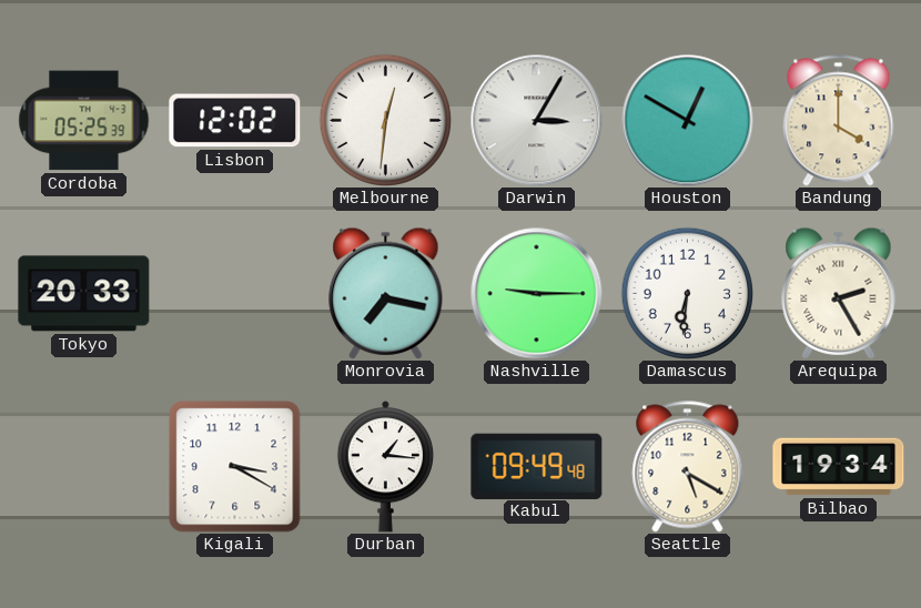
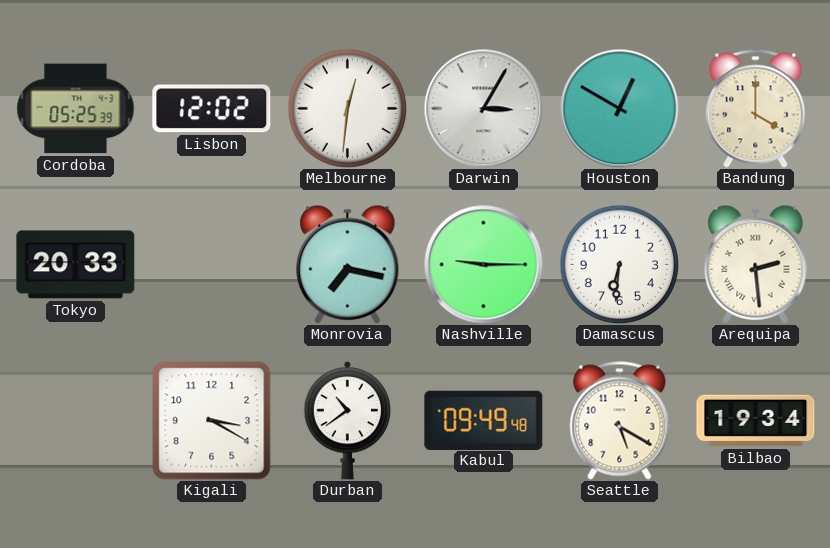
Arequipa: 2:25 -> 2:29
Durban: 1:16 -> 10:39
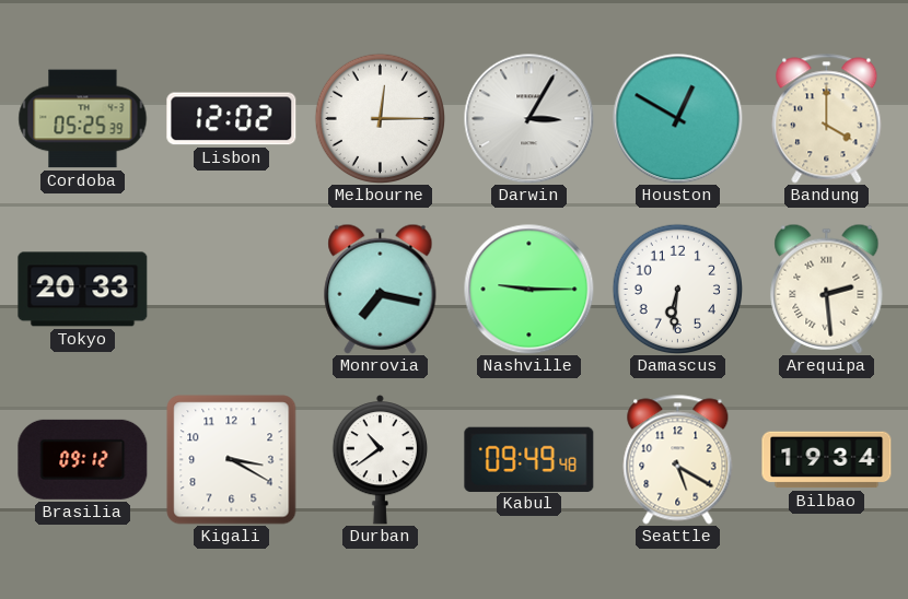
Melbourne: 12:31 -> 12:15
Brasilia: none -> 09:12
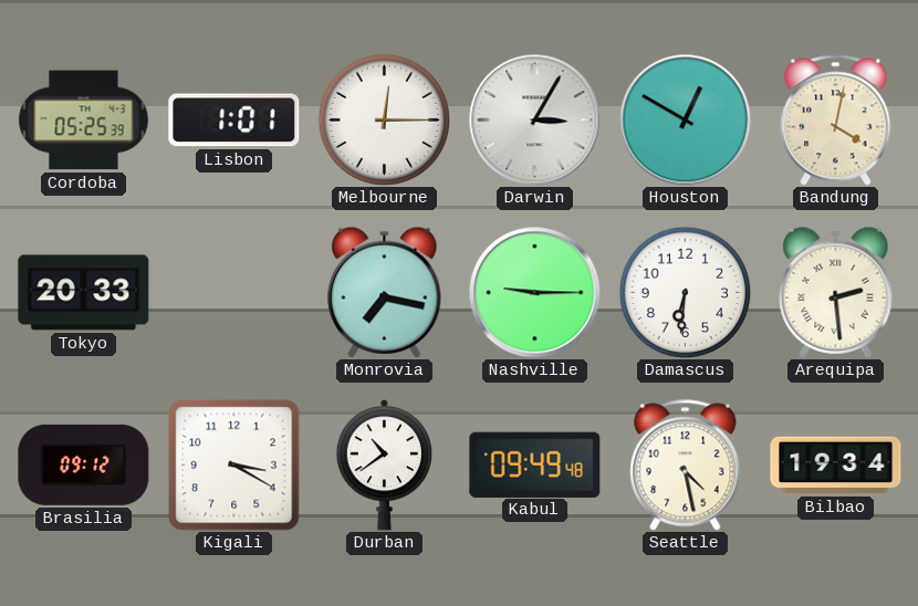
Lisbon: 12:02 -> 1:01
Bandung: 4:00 -> 4:02
Seattle: 5:20 -> 4:28
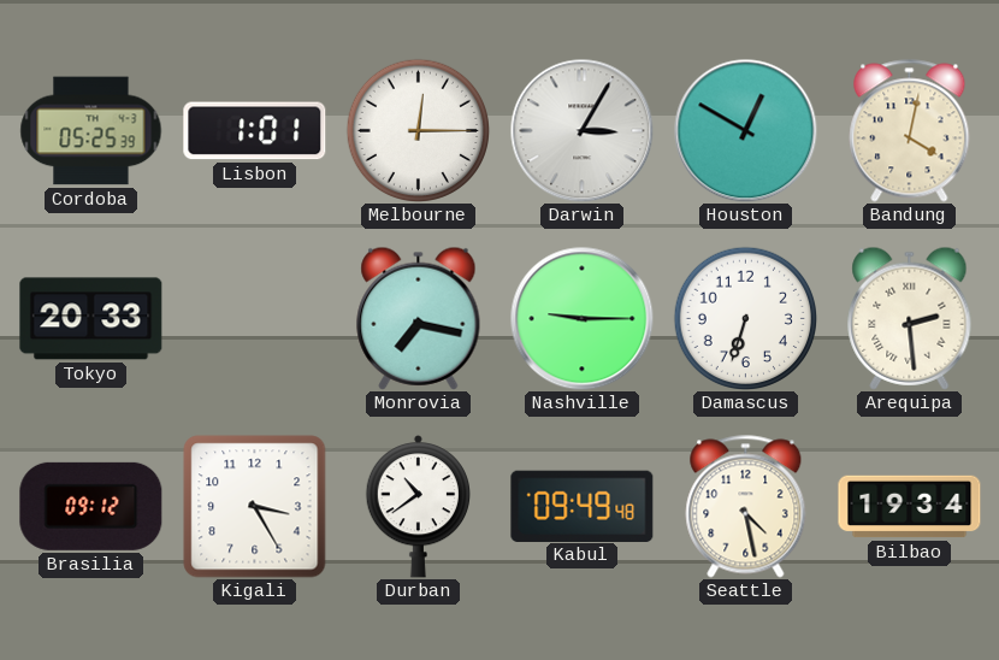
Damascus: 6:31 -> 6:33
Kigali: 3:20 -> 3:25
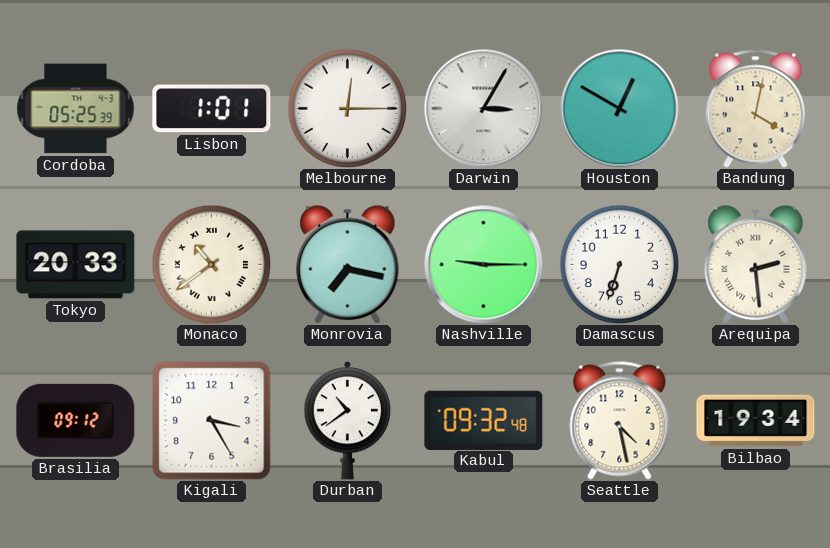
Monaco: none -> 10:39
Kabul: 09:49 -> 09:32
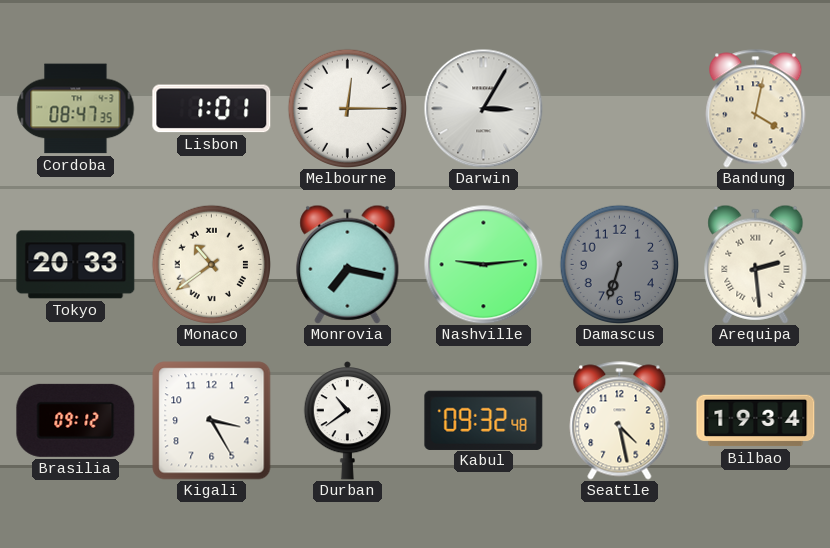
Cordoba: 05:25 -> 08:47
Houston: 12:50 -> none
Nashville: 9:15 -> 9:14
Damascus dial: white -> grey
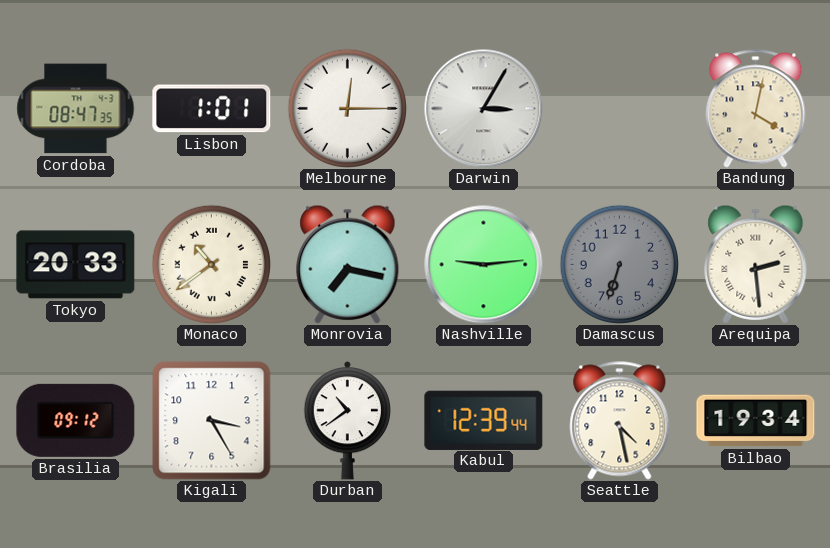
Kabul: 09:32 -> 12:39
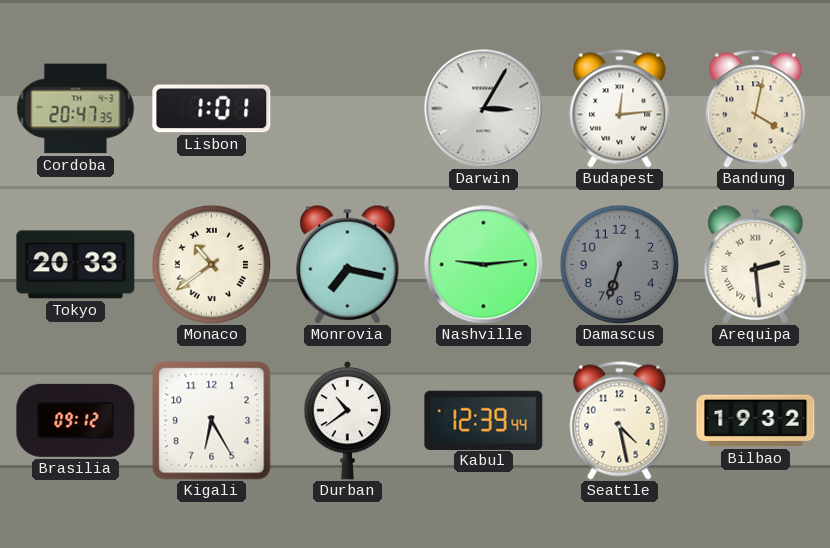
Cordoba: 08:47 -> 20:47
Melbourne: 12:15 -> none
Budapest: none -> 12:14
Kigali: 3:25 -> 6:25
Bilbao: 19:34 -> 19:32
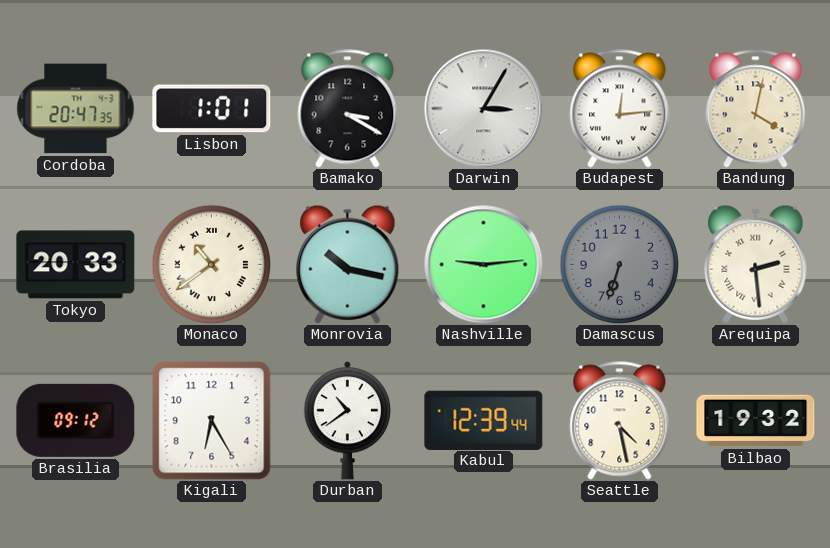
Bamako: none -> 3:20
Monrovia: 7:17 -> 10:17
